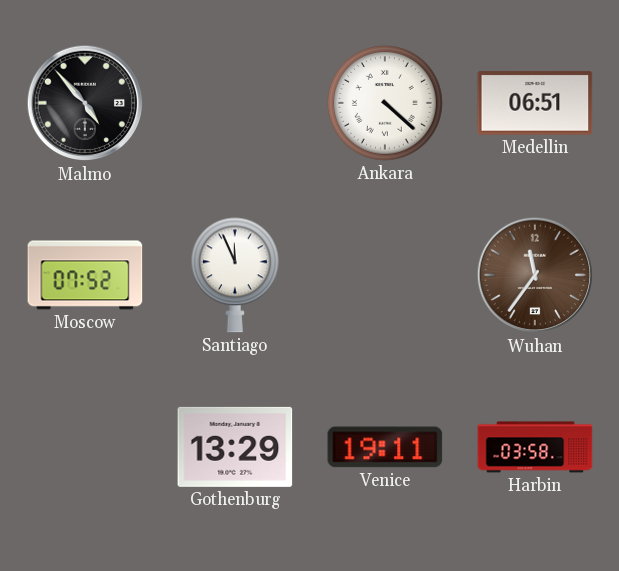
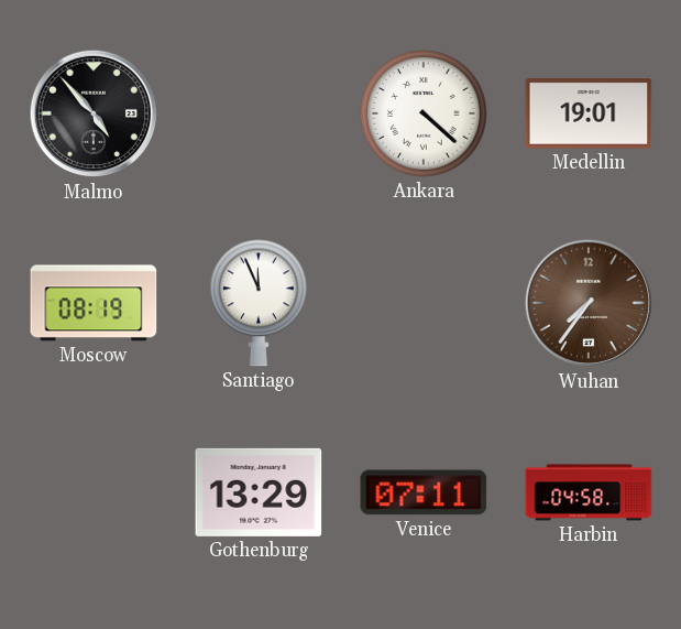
Medellin: 06:51 -> 19:01
Moscow: 07:52 -> 08:19
Wuhan: 11:36 -> 7:36
Venice: 19:11 -> 07:11
Harbin: 03:58 -> 04:58
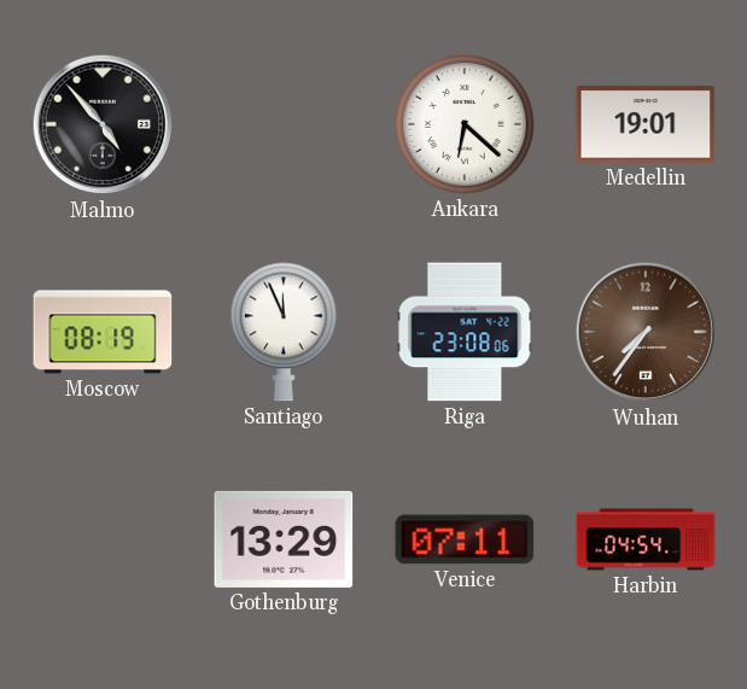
Ankara: 4:22 -> 6:22
Riga: none -> 23:08
Harbin: 04:58 -> 04:54
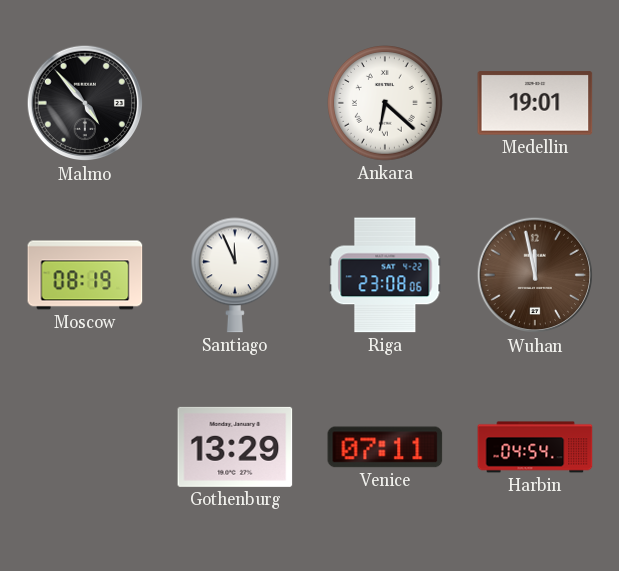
Wuhan: 7:36 -> 11:58
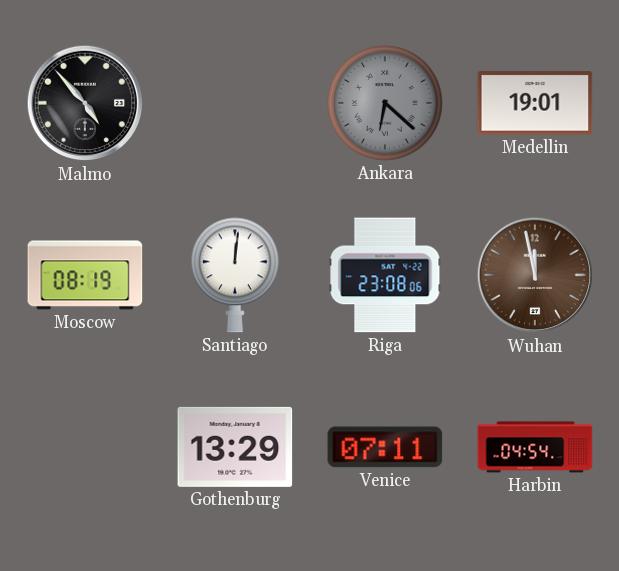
Ankara dial: white -> grey
Santiago: 11:56 -> 12:01
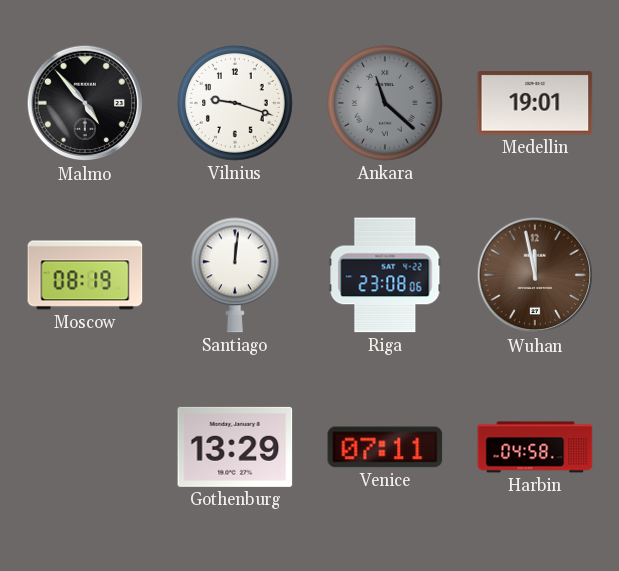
Vilnius: none -> 9:18
Ankara: 6:22 -> 11:22
Harbin: 04:54 -> 04:58
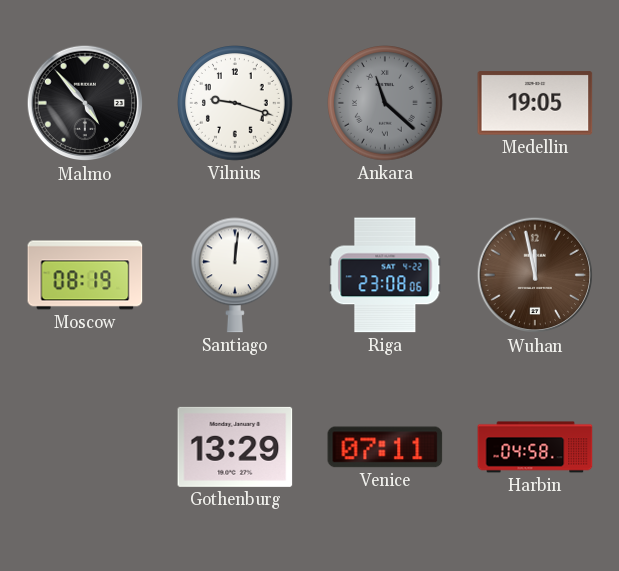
Medellin: 19:01 -> 19:05
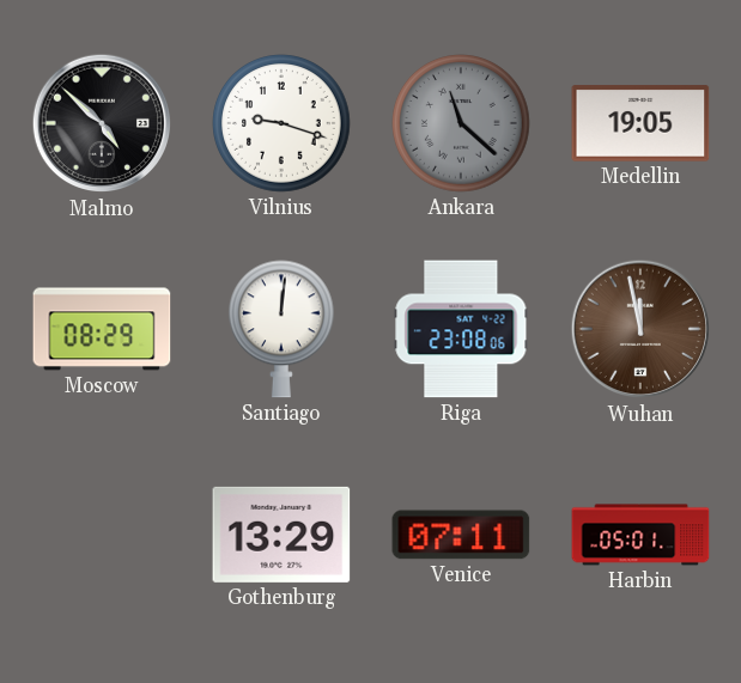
Malmo: 4:53 -> 4:52
Moscow: 08:19 -> 08:29
Harbin: 04:58 -> 05:01
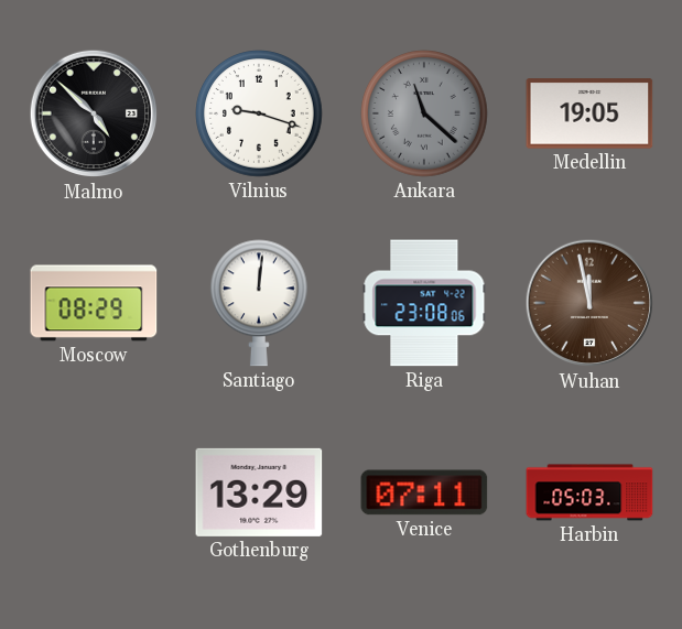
Harbin: 05:01 -> 05:03
